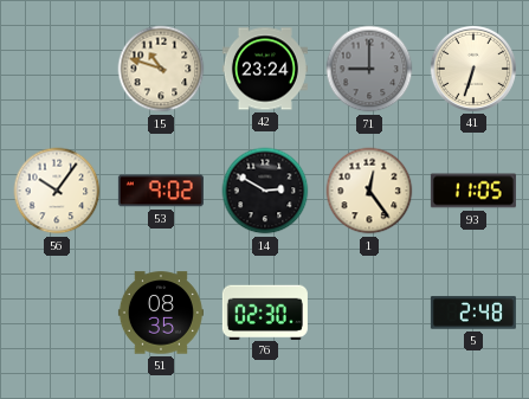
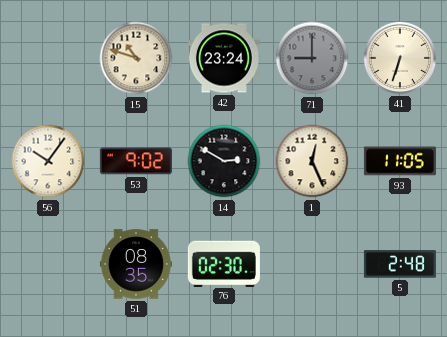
1: 12:24 -> 12:26
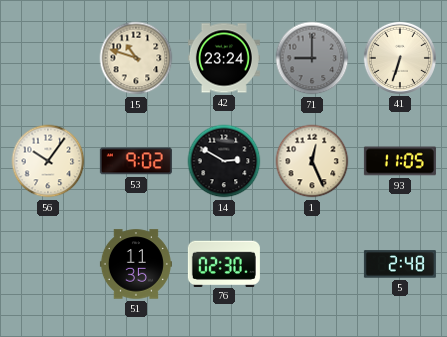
51: 08:35 -> 11:35
